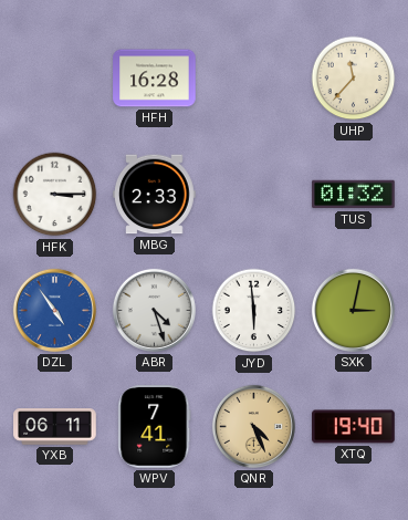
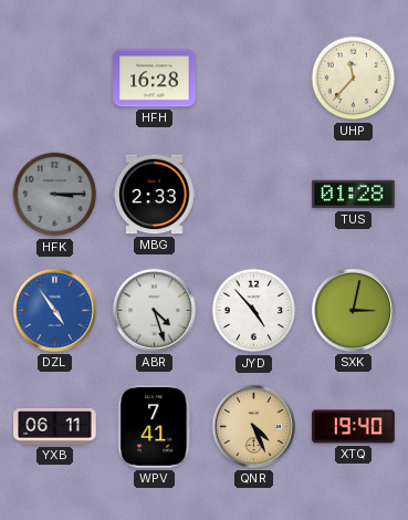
HFK dial: white -> grey
TUS: 01:32 -> 01:28
JYD: 5:59 -> 4:53
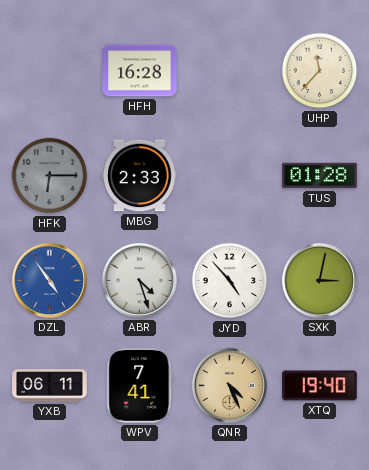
HFK: 3:15 -> 6:15
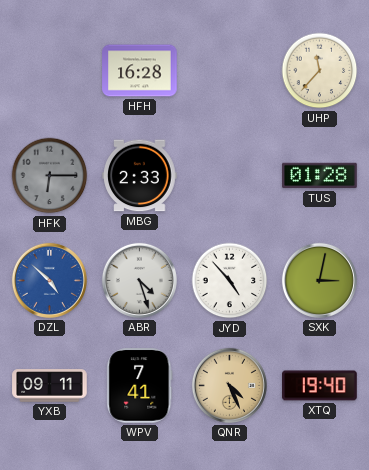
DZL: 4:54 -> 4:52
YXB: 06:11 -> 09:11
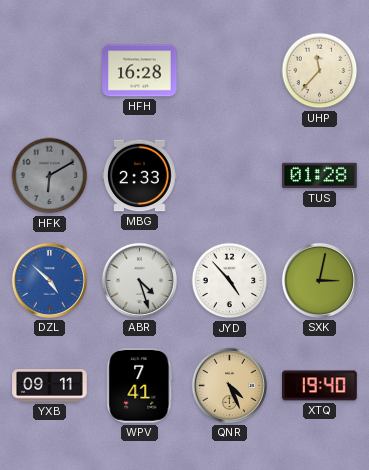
HFK: 6:15 -> 6:10
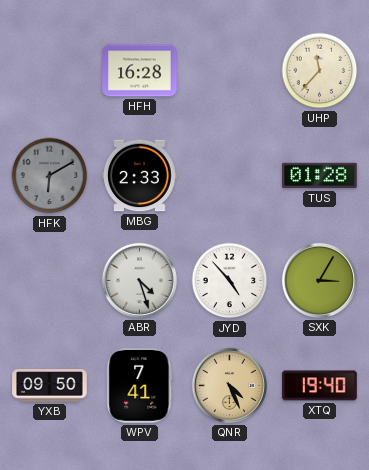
DZL: 4:52 -> none
SXK: 3:02 -> 3:05
YXB: 09:11 -> 09:50
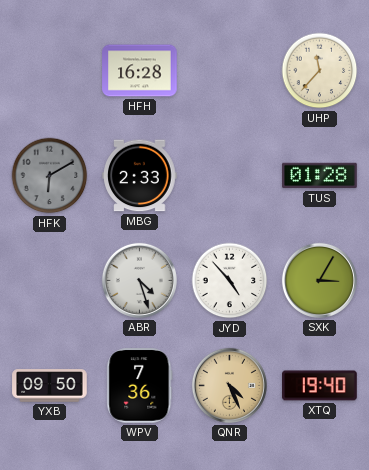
WPV: 7:41 -> 7:36
